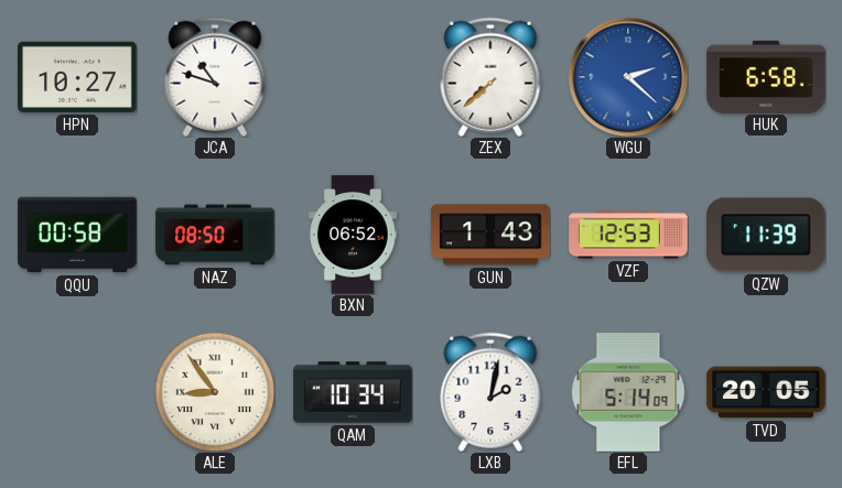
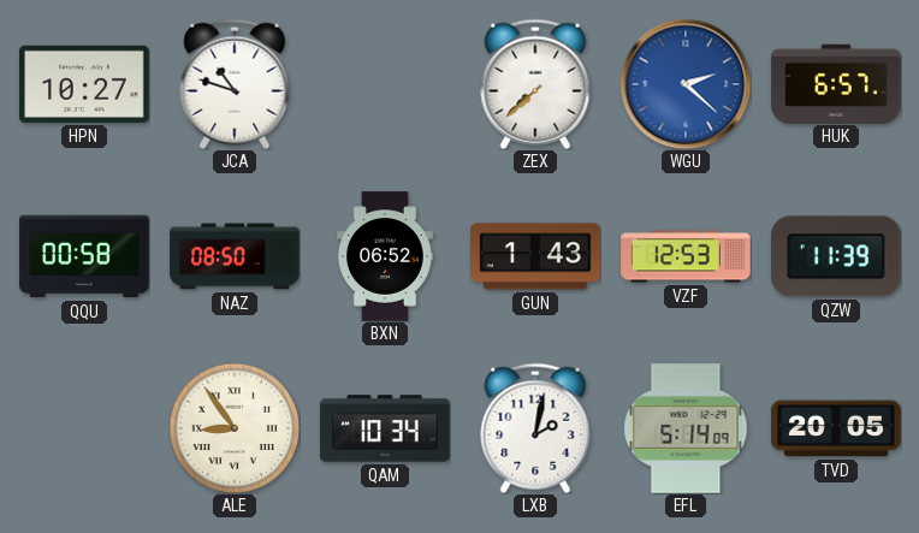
HUK: 6:58 -> 6:57
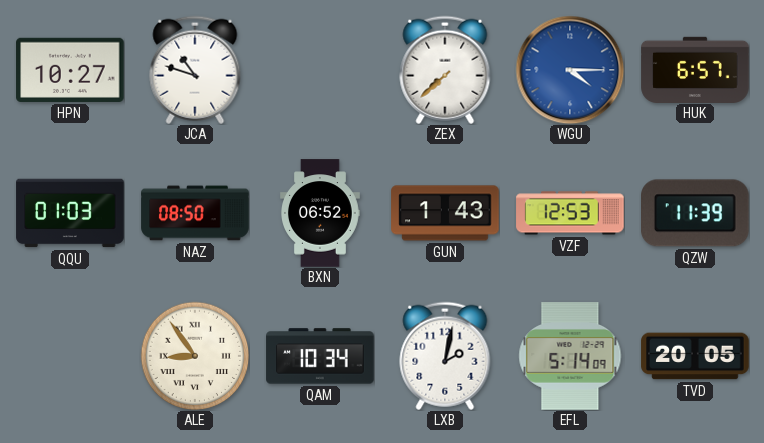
WGU: 2:22 -> 4:15
QQU: 00:58 -> 01:03
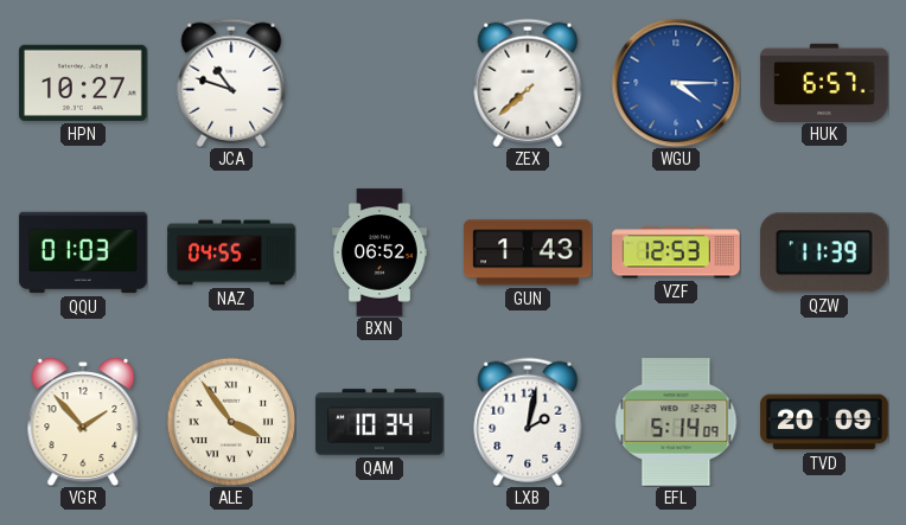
NAZ: 08:50 -> 04:55
VGR: none -> 1:53
ALE: 8:54 -> 3:54
TVD: 20:05 -> 20:09
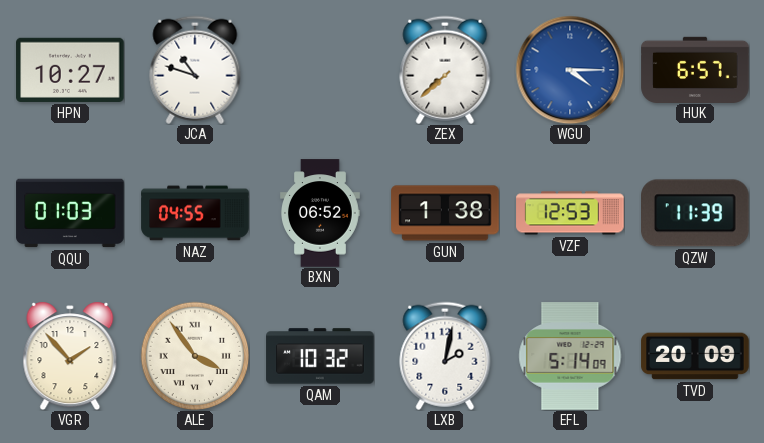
GUN: 1:43 -> 1:38
QAM: 10:34 -> 10:32
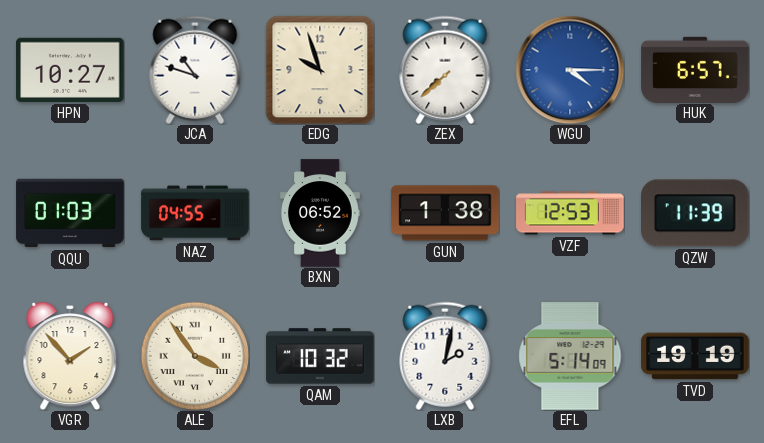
EDG: none -> 9:57
TVD: 20:09 -> 19:19
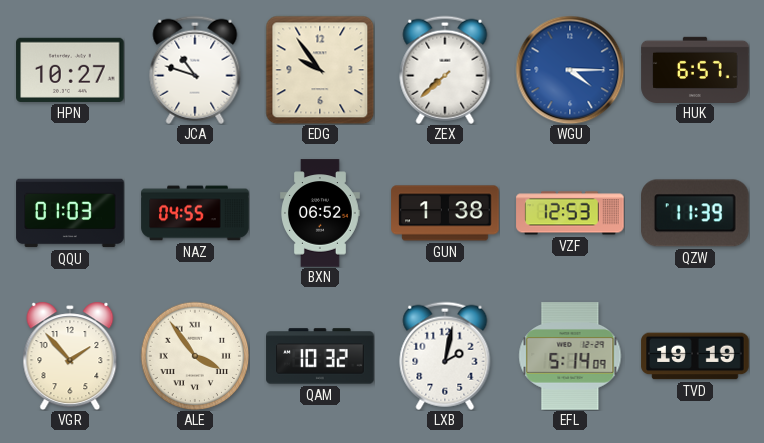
EDG: 9:57 -> 9:54
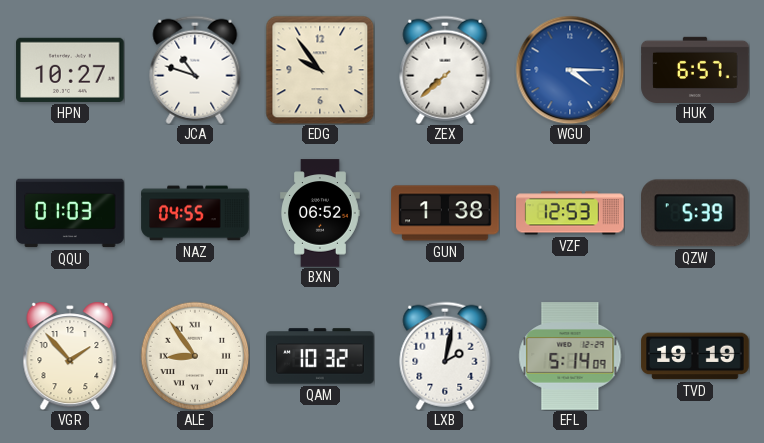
QZW: 11:39 -> 5:39
ALE: 3:54 -> 8:54
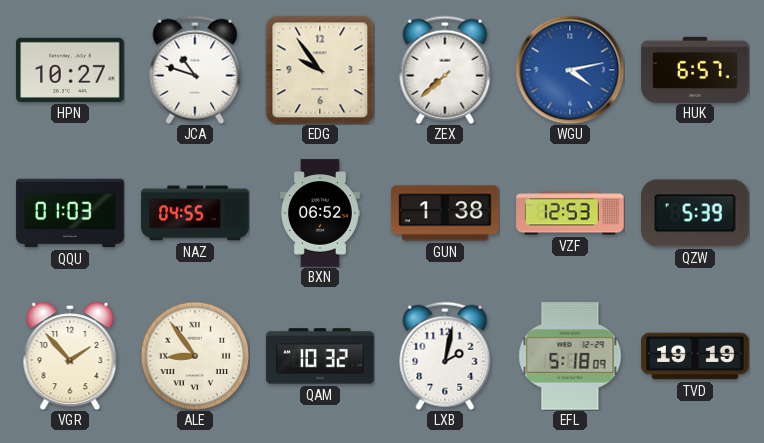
WGU: 4:15 -> 4:13
EFL: 5:14 -> 5:18
